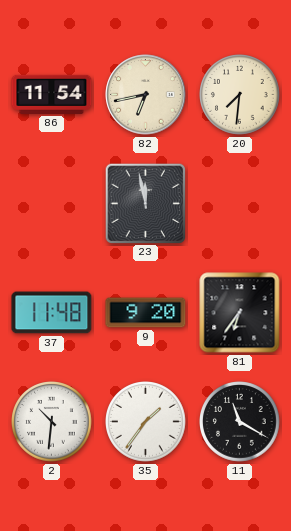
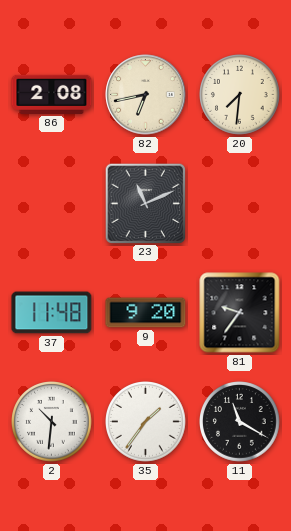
86: 11:54 -> 2:08
23: 11:58 -> 11:11
81: 6:36 -> 9:36
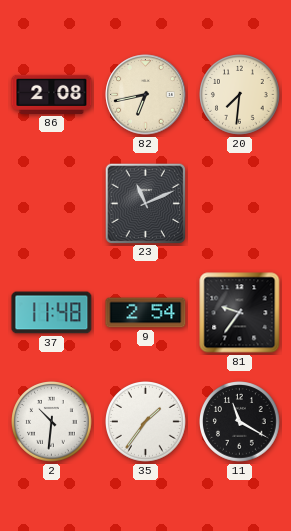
9: 9:20 -> 2:54
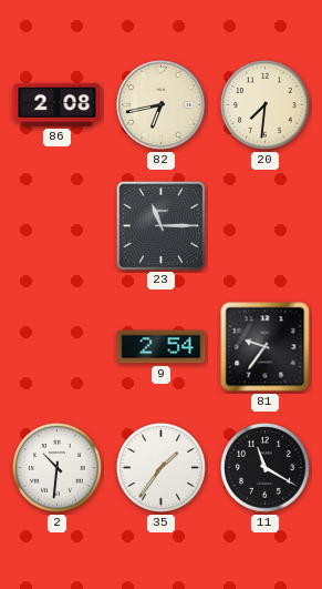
23: 11:11 -> 11:15
37: 11:48 -> none
